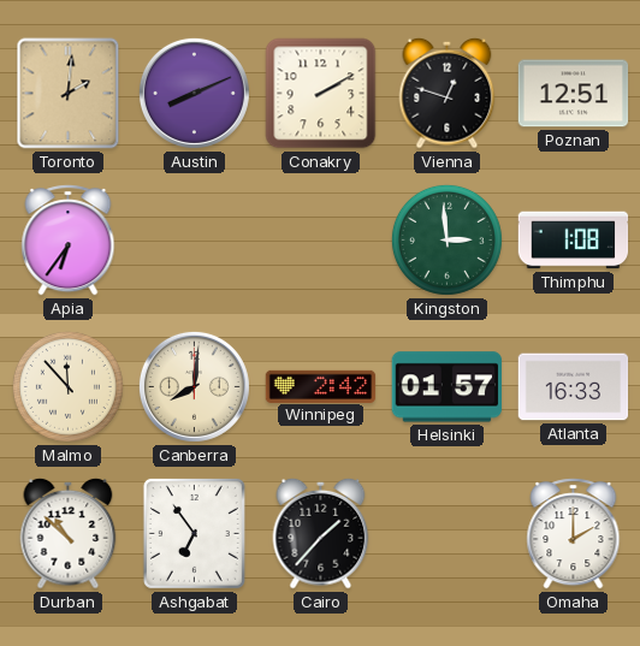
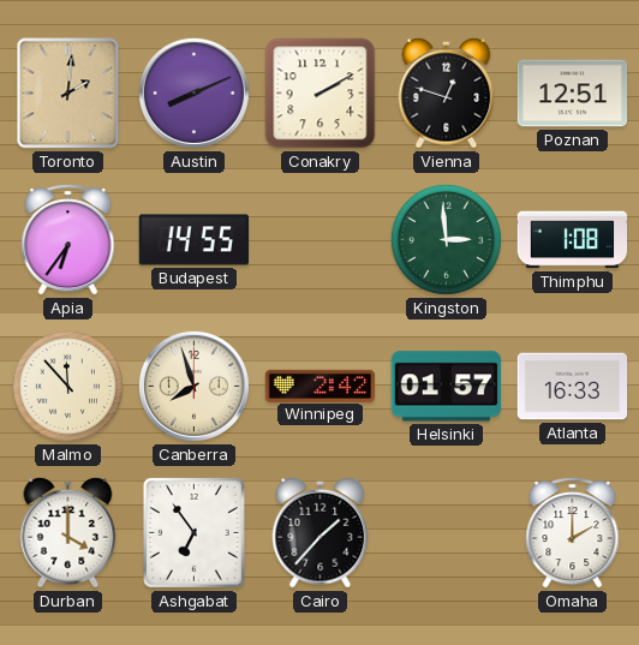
Budapest: none -> 14:55
Canberra: 8:01 -> 7:57
Durban: 10:52 -> 4:00
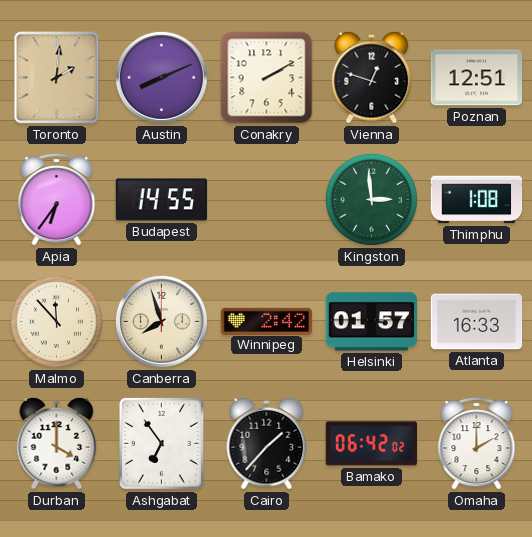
Bamako: none -> 06:42
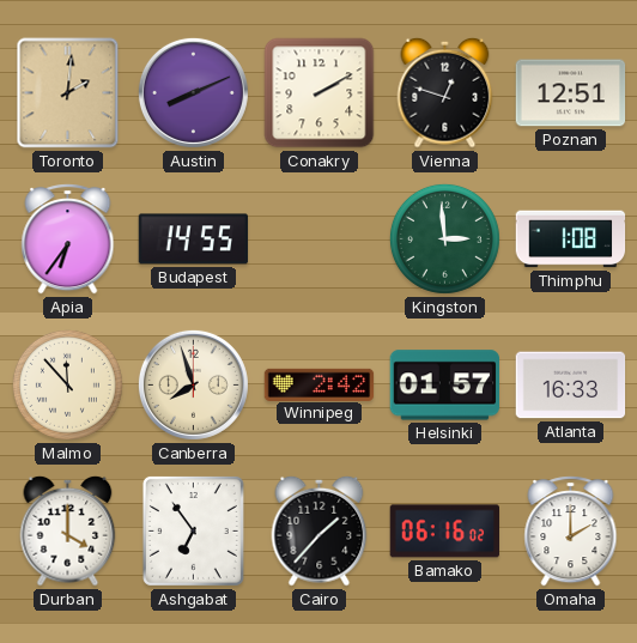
Bamako: 06:42 -> 06:16
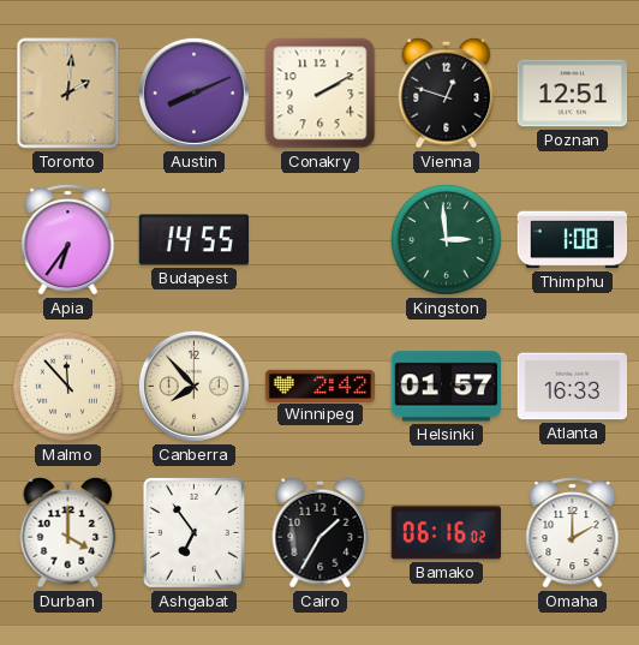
Canberra: 7:57 -> 7:53
Cairo: 1:37 -> 1:35
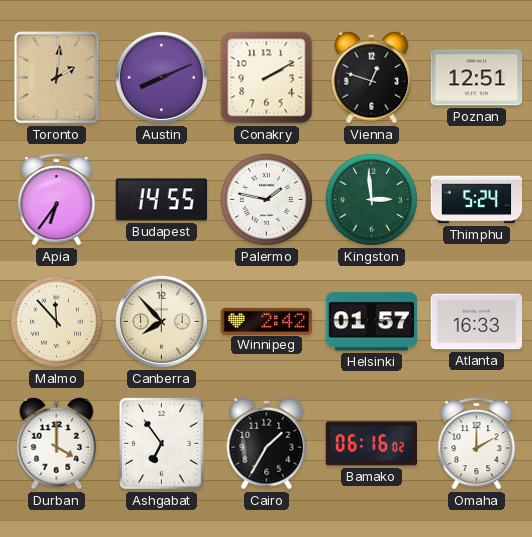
Palermo: none -> 1:47
Thimphu: 1:08 -> 5:24
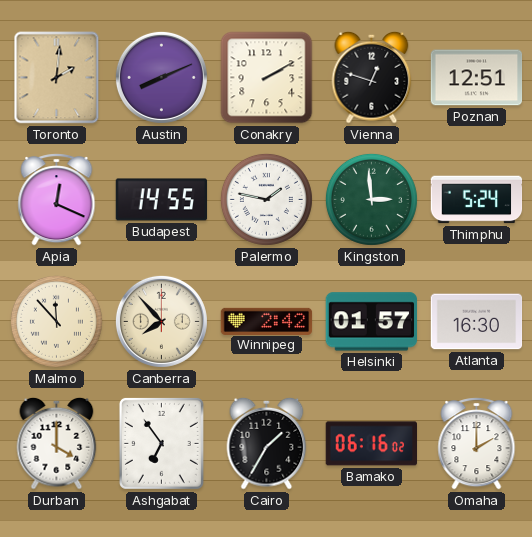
Apia: 6:36 -> 12:19
Atlanta: 16:33 -> 16:30
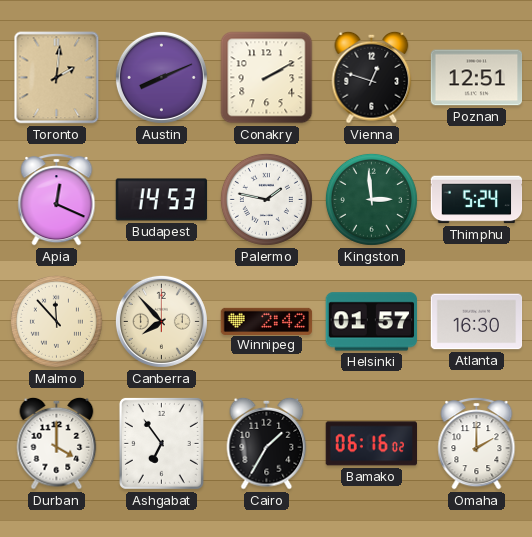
Budapest: 14:55 -> 14:53
